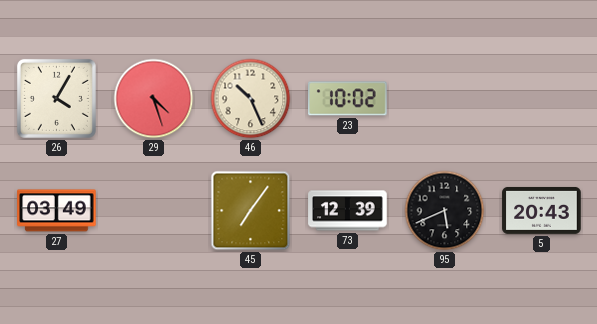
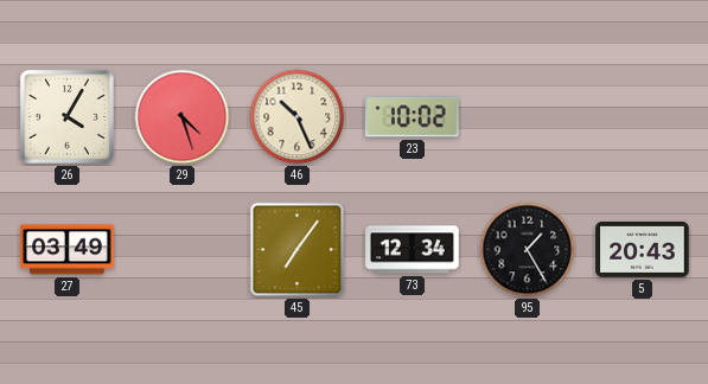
73: 12:39 -> 12:34
95: 5:41 -> 1:25
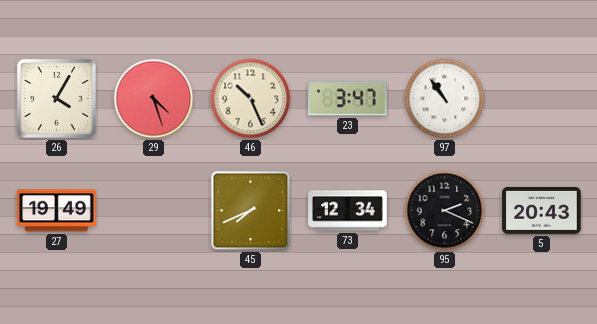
23: 10:02 -> 3:47
97: none -> 10:54
27: 03:49 -> 19:49
45: 7:06 -> 7:41
95: 1:25 -> 2:19
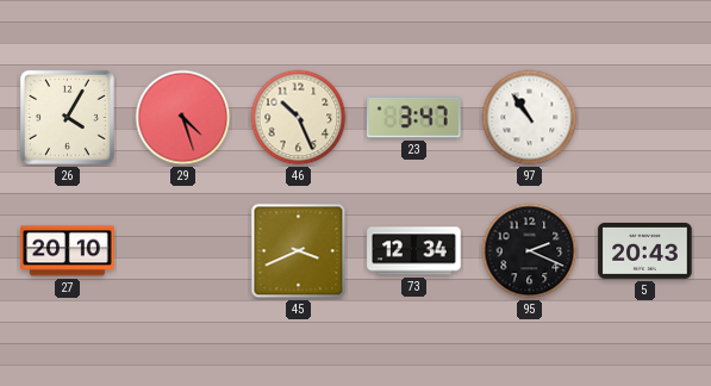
27: 19:49 -> 20:10
45: 7:41 -> 3:41
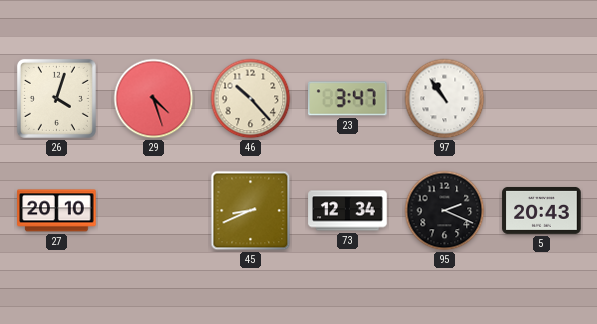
26: 4:05 -> 4:03
46: 10:26 -> 10:23
45: 3:41 -> 8:41
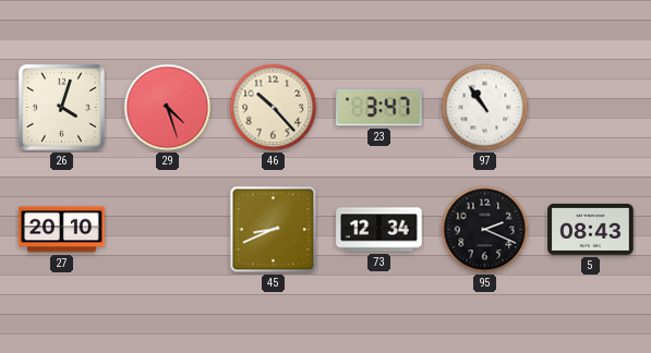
5: 20:43 -> 08:43
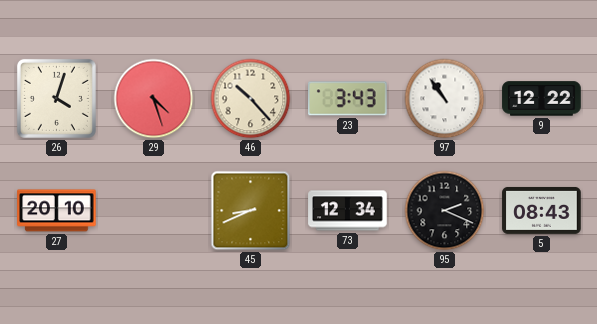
23: 3:47 -> 3:43
9: none -> 12:22
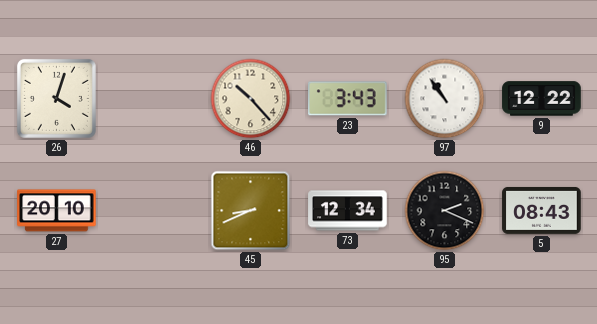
29: 4:27 -> none
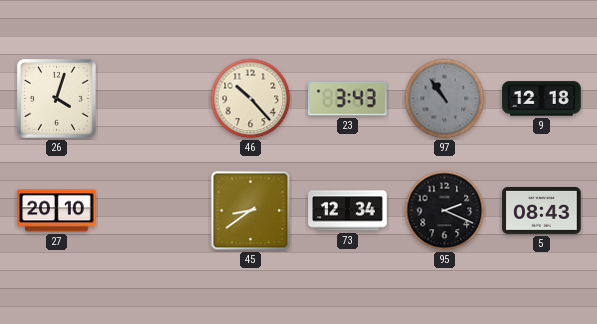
97 dial: white -> grey
9: 12:22 -> 12:18
45: 8:41 -> 8:39
